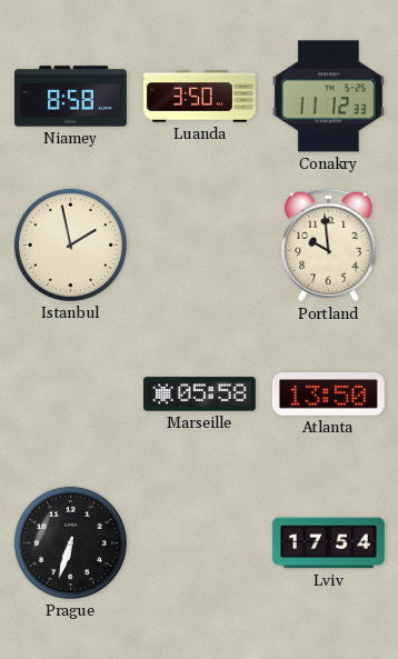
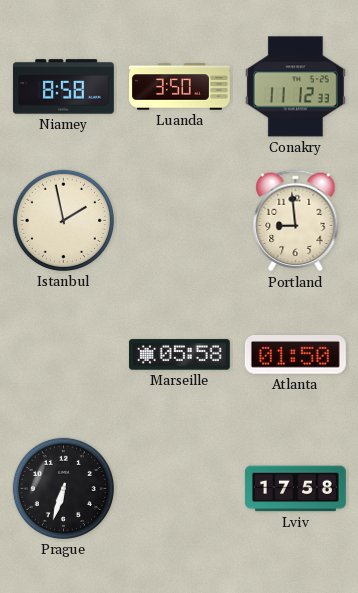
Portland: 9:59 -> 8:59
Atlanta: 13:50 -> 01:50
Lviv: 17:54 -> 17:58
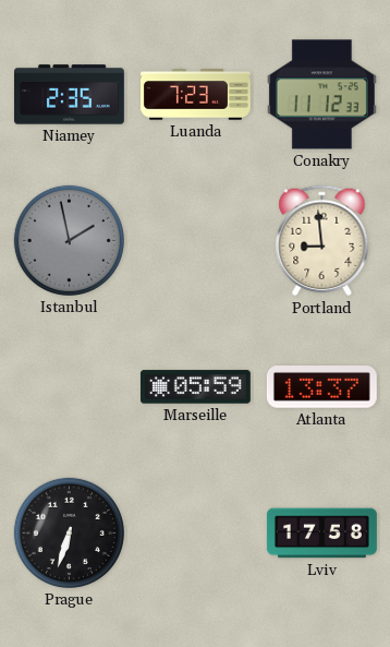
Niamey: 8:58 -> 2:35
Luanda: 3:50 -> 7:23
Istanbul dial: cream -> grey
Marseille: 05:58 -> 05:59
Atlanta: 01:50 -> 13:37
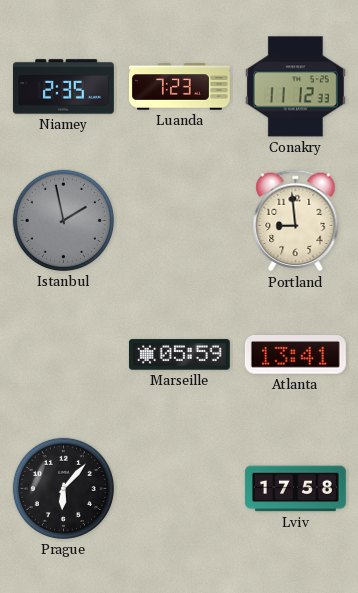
Atlanta: 13:37 -> 13:41
Prague: 6:33 -> 6:07
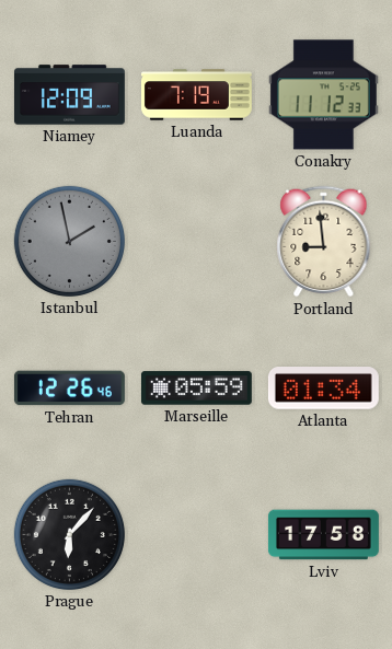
Niamey: 2:35 -> 12:09
Luanda: 7:23 -> 7:19
Tehran: none -> 12:26
Atlanta: 13:41 -> 01:34
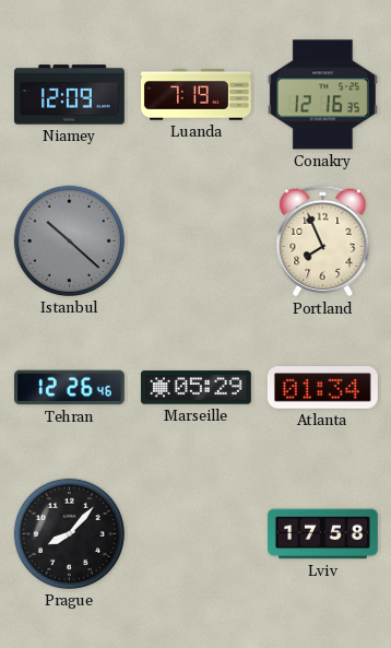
Conakry: 11:12 -> 12:16
Istanbul: 1:58 -> 10:22
Portland: 8:59 -> 7:56
Marseille: 05:59 -> 05:29
Prague: 6:07 -> 8:07
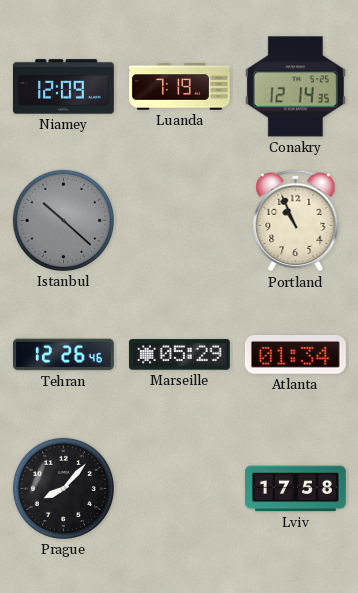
Conakry: 12:16 -> 12:14
Portland: 7:56 -> 10:56
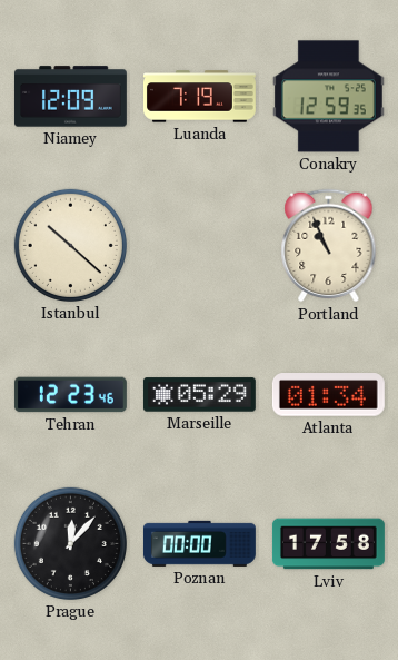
Conakry: 12:14 -> 12:59
Istanbul dial: grey -> cream
Tehran: 12:26 -> 12:23
Prague: 8:07 -> 12:07
Poznan: none -> 00:00
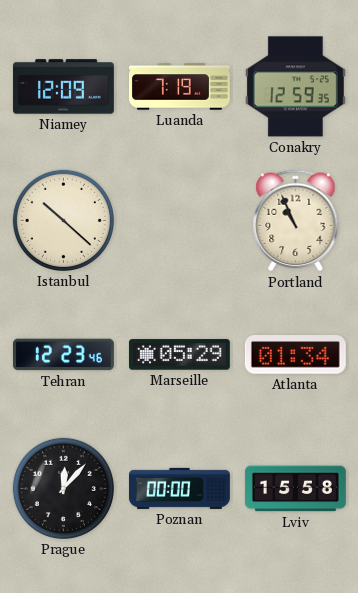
Lviv: 17:58 -> 15:58
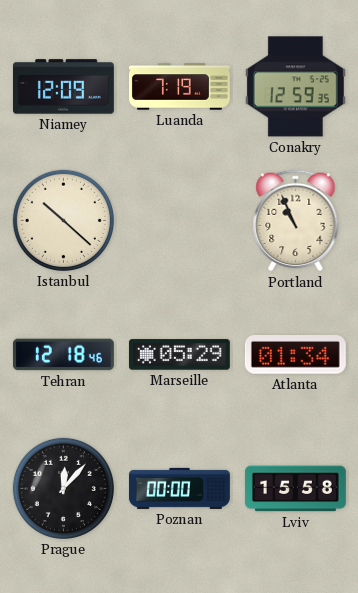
Tehran: 12:23 -> 12:18
